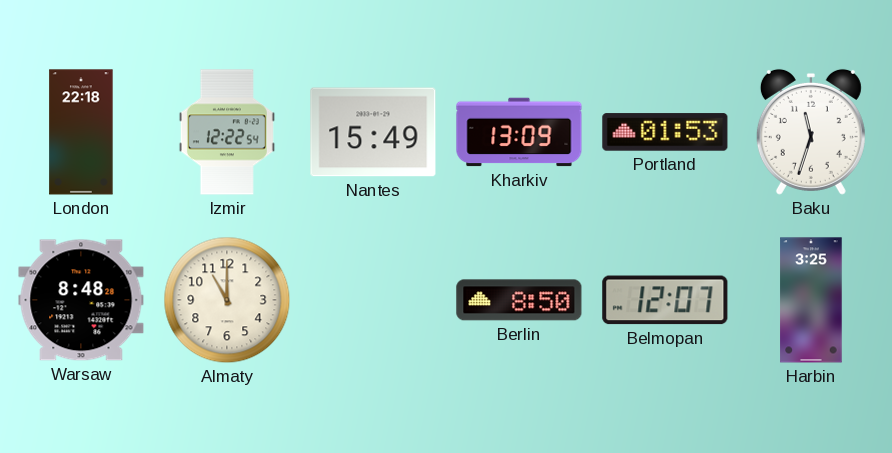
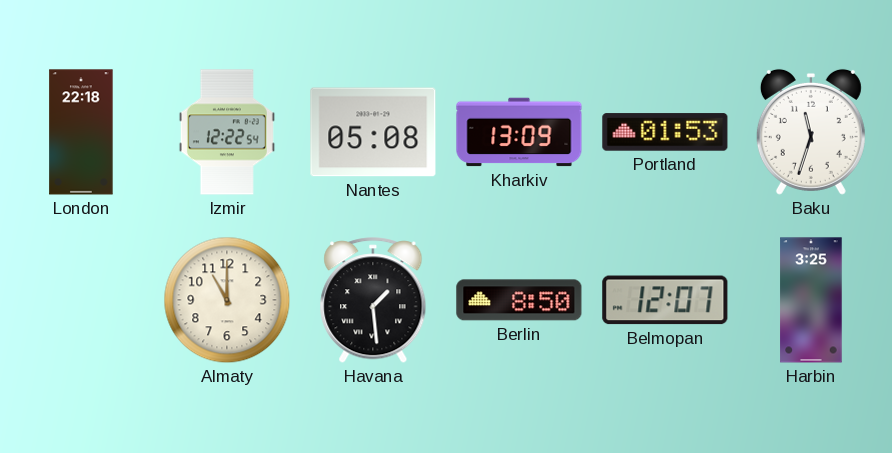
Nantes: 15:49 -> 05:08
Warsaw: 8:48 -> none
Havana: none -> 1:29
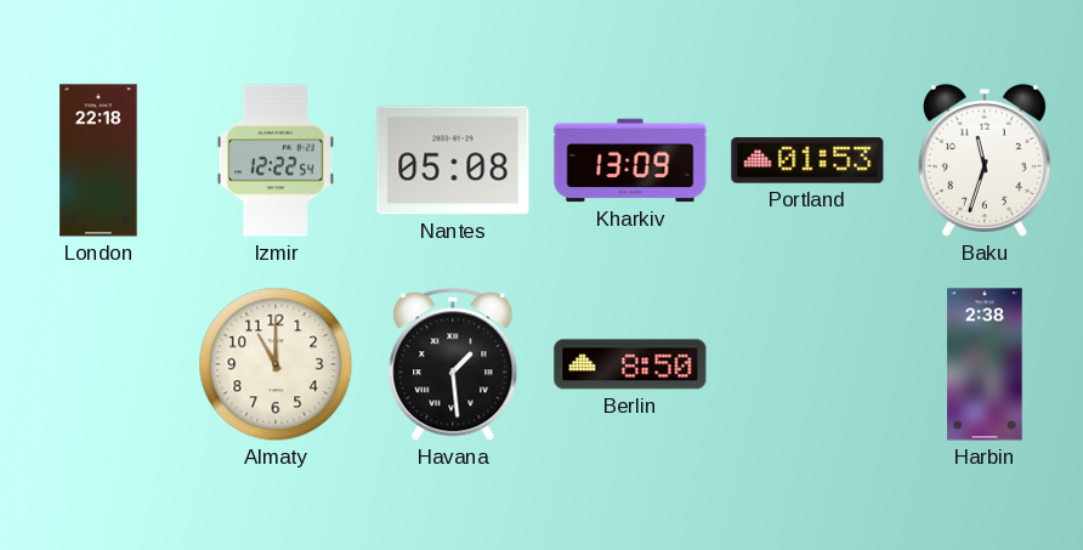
Belmopan: 12:07 -> none
Harbin: 3:25 -> 2:38
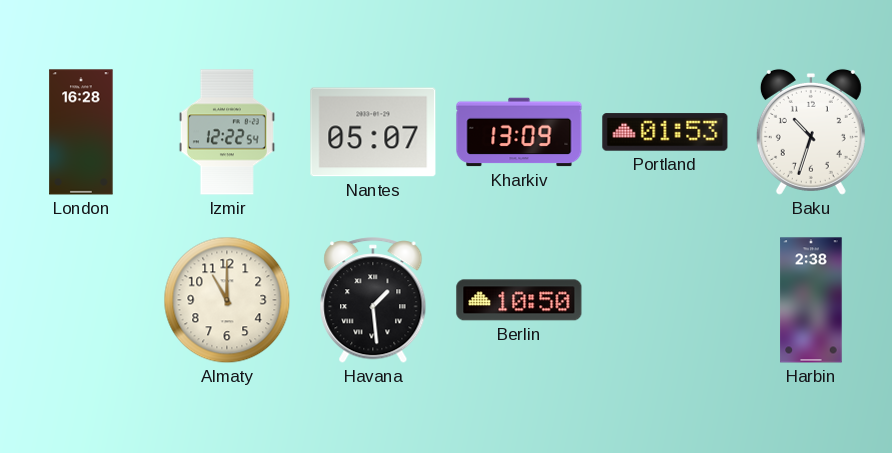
London: 22:18 -> 16:28
Nantes: 05:08 -> 05:07
Baku: 11:33 -> 10:33
Berlin: 8:50 -> 10:50
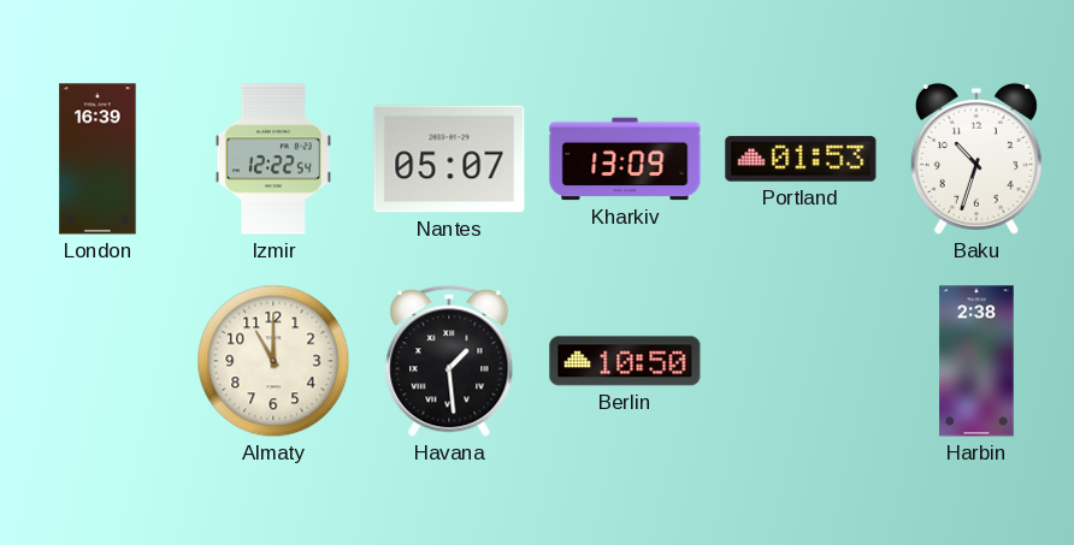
London: 16:28 -> 16:39
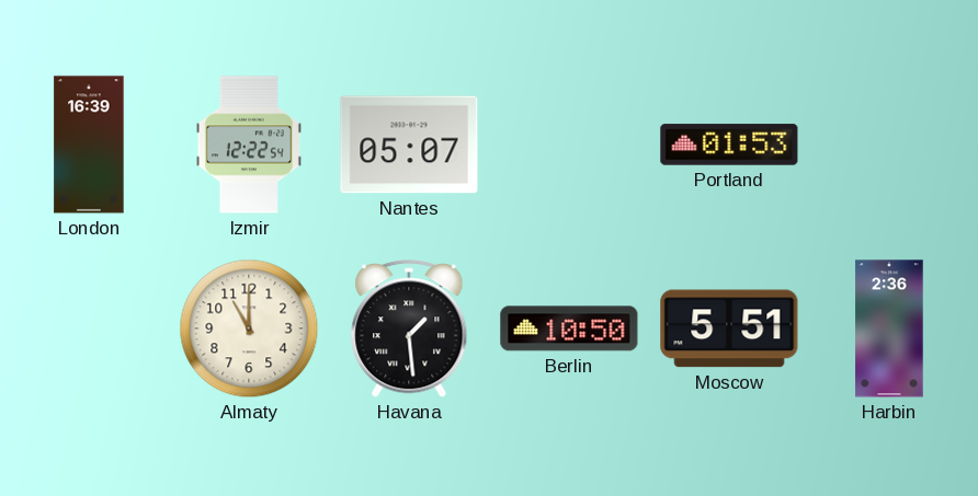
Kharkiv: 13:09 -> none
Baku: 10:33 -> none
Moscow: none -> 5:51
Harbin: 2:38 -> 2:36
